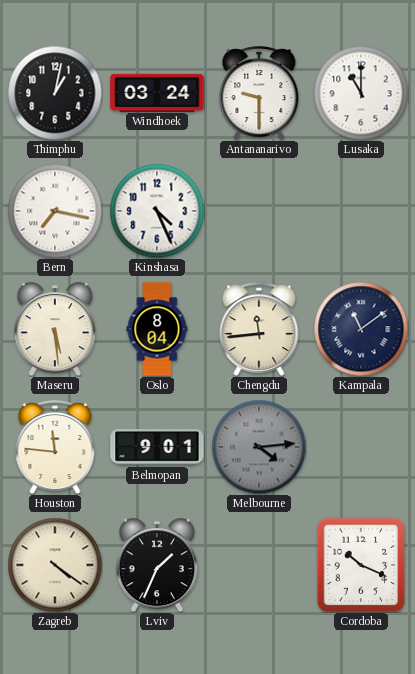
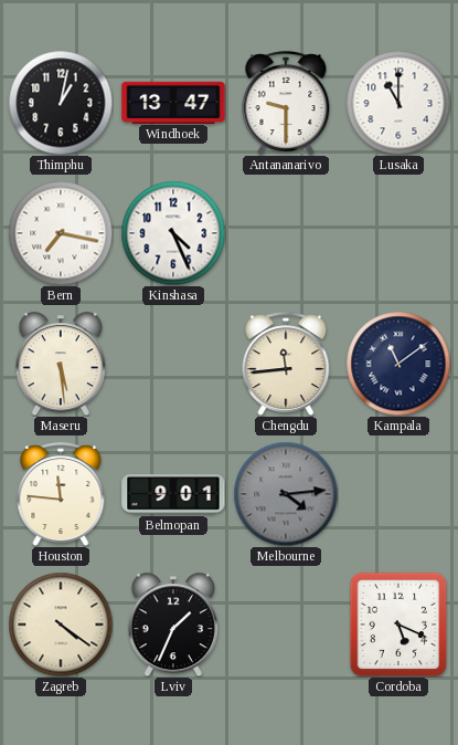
Windhoek: 03:24 -> 13:47
Oslo: 8:04 -> none
Cordoba: 10:19 -> 5:19
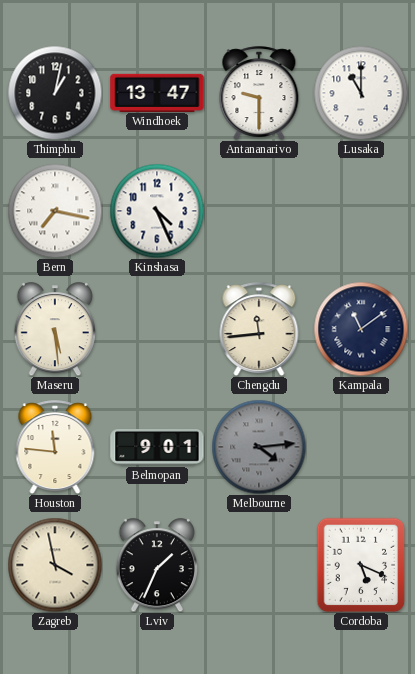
Zagreb: 4:21 -> 3:58
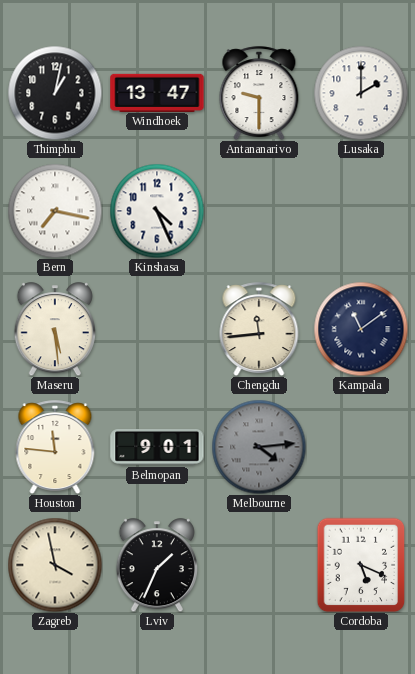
Lusaka: 11:00 -> 2:00
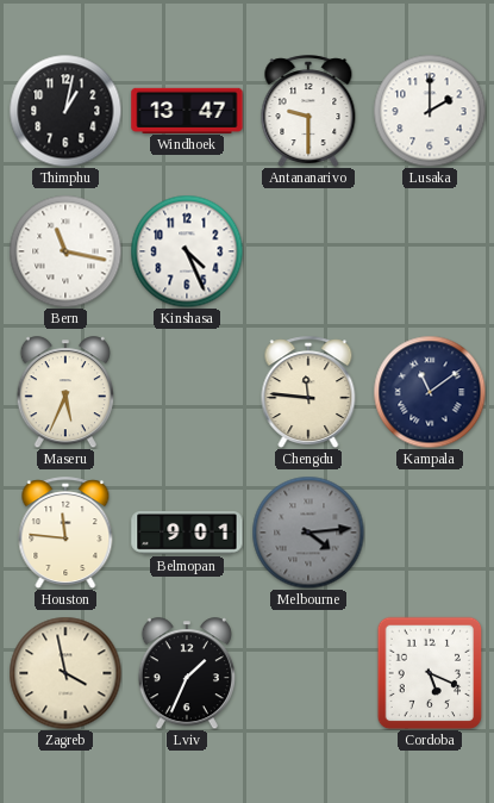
Bern: 7:17 -> 11:17
Maseru: 5:29 -> 5:34
Chengdu: 11:44 -> 11:46
